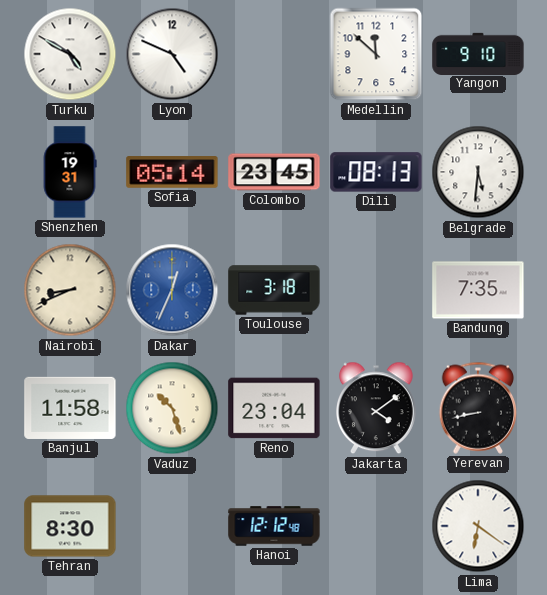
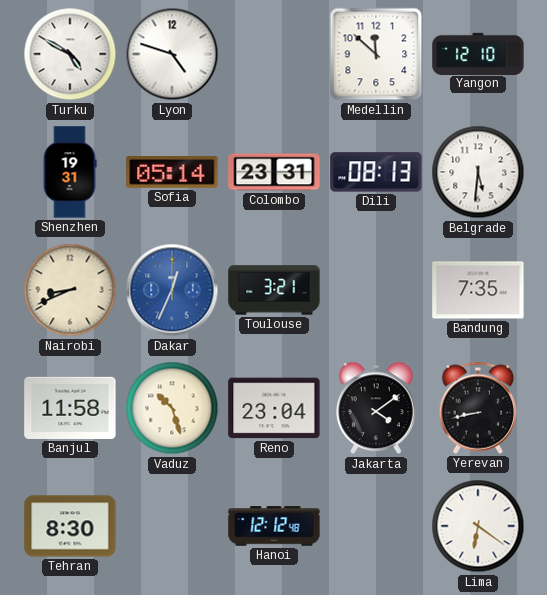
Lyon: 4:49 -> 4:48
Yangon: 9:10 -> 12:10
Colombo: 23:45 -> 23:31
Toulouse: 3:18 -> 3:21
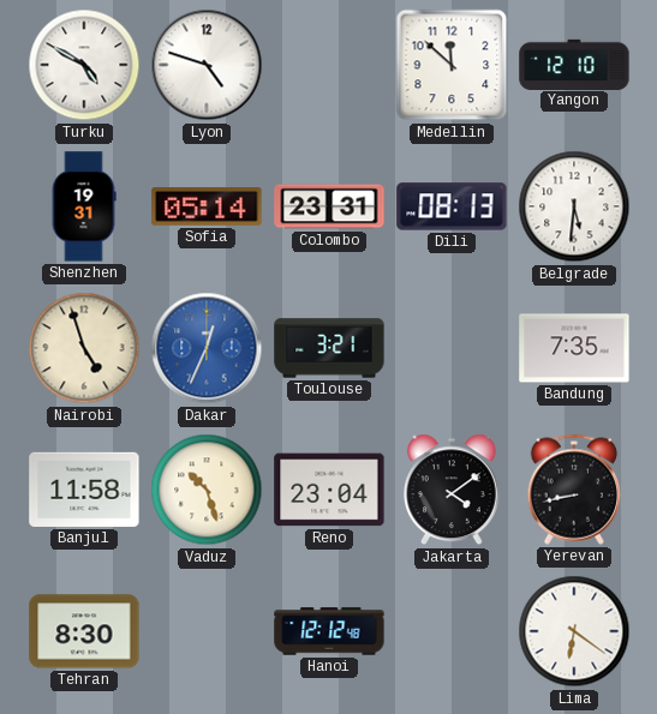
Nairobi: 8:41 -> 4:57
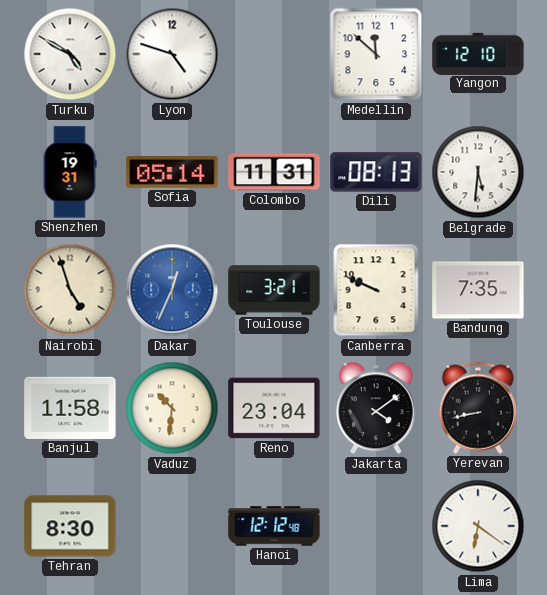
Colombo: 23:31 -> 11:31
Canberra: none -> 9:49
Vaduz: 10:27 -> 10:31
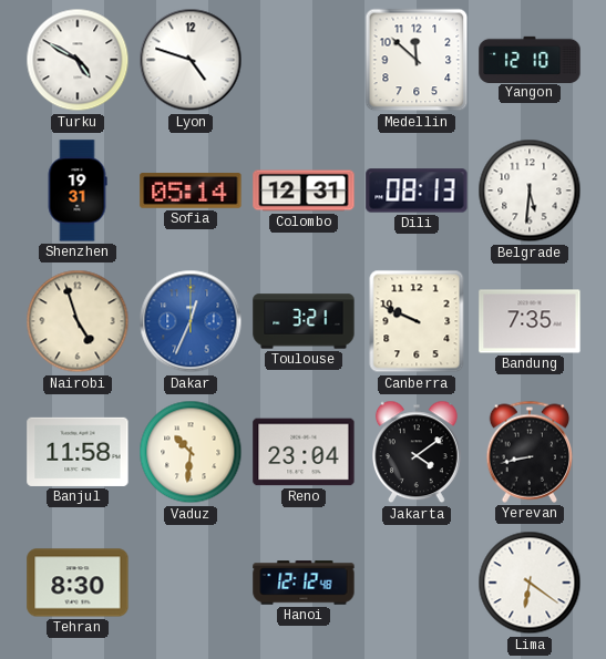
Colombo: 11:31 -> 12:31
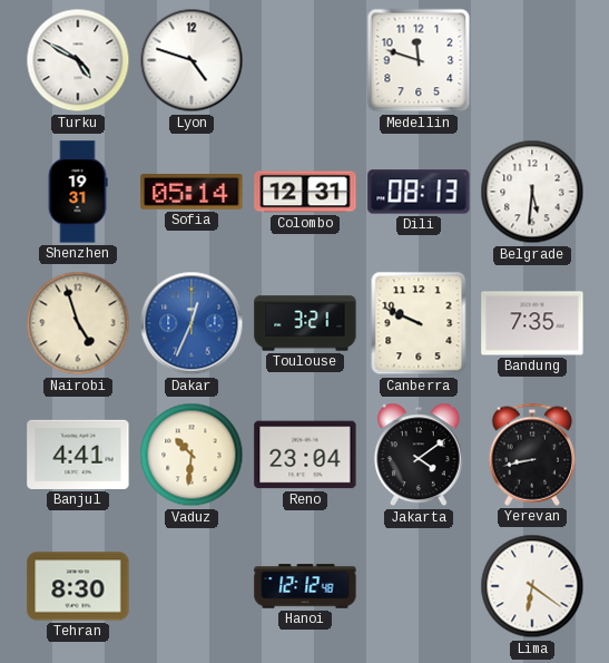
Medellin: 11:52 -> 11:48
Yangon: 12:10 -> none
Banjul: 11:58 -> 4:41
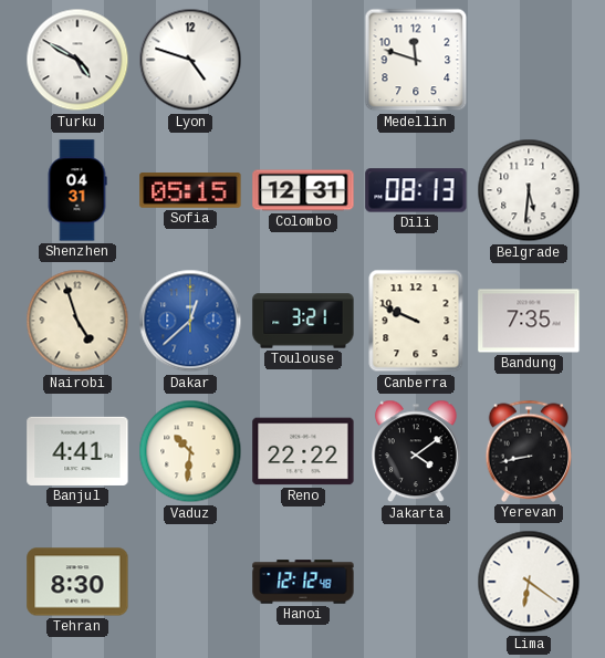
Shenzhen: 19:31 -> 04:31
Sofia: 05:14 -> 05:15
Dakar: 12:34 -> 12:38
Reno: 23:04 -> 22:22
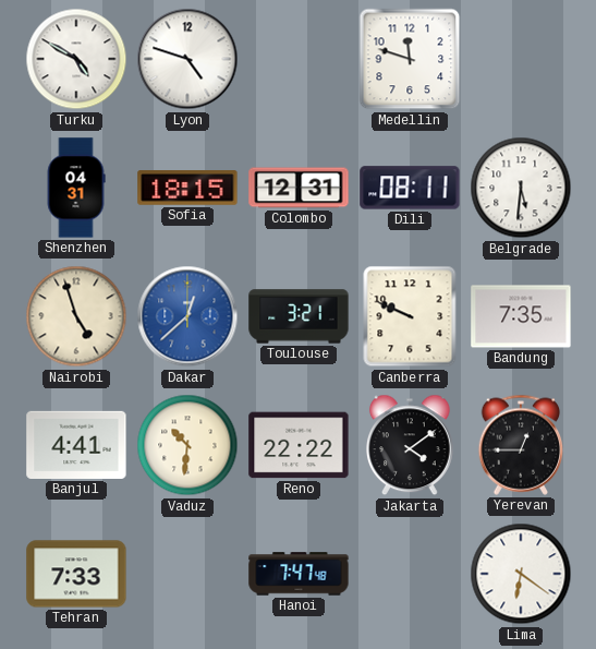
Sofia: 05:15 -> 18:15
Dili: 08:13 -> 08:11
Yerevan: 8:43 -> 12:45
Tehran: 8:30 -> 7:33
Hanoi: 12:12 -> 7:47
